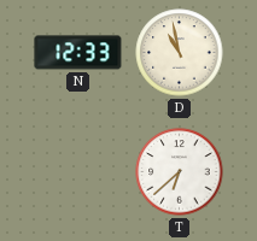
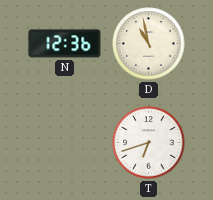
N: 12:33 -> 12:36
T: 6:38 -> 6:42
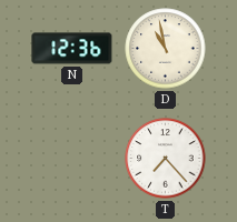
T: 6:42 -> 7:23
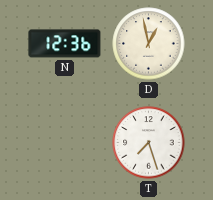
D: 10:58 -> 12:58
T: 7:23 -> 7:27
